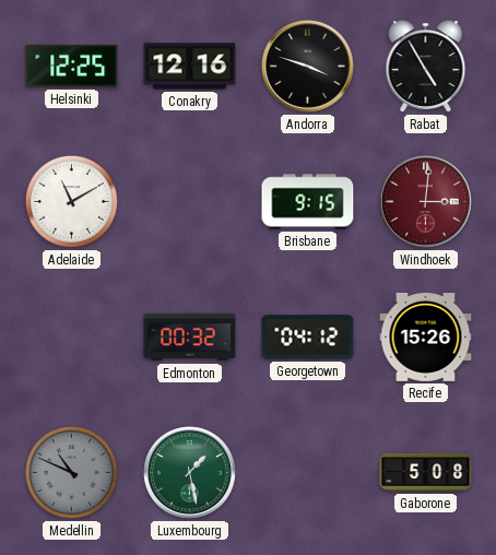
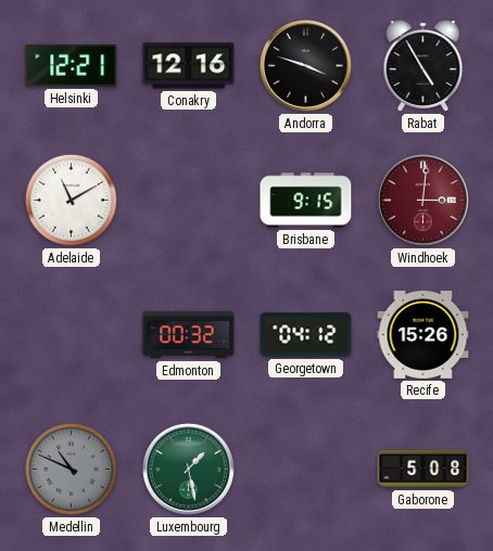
Helsinki: 12:25 -> 12:21
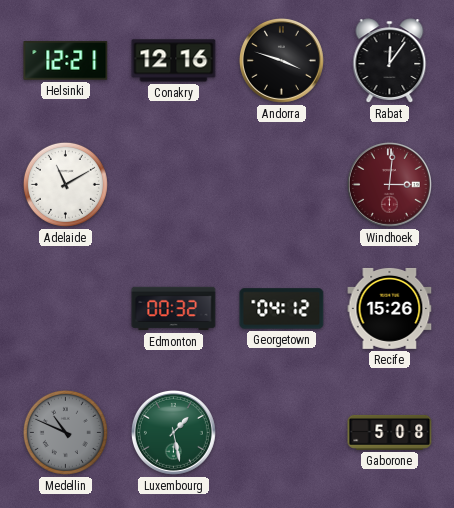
Rabat: 4:55 -> 12:06
Brisbane: 9:15 -> none
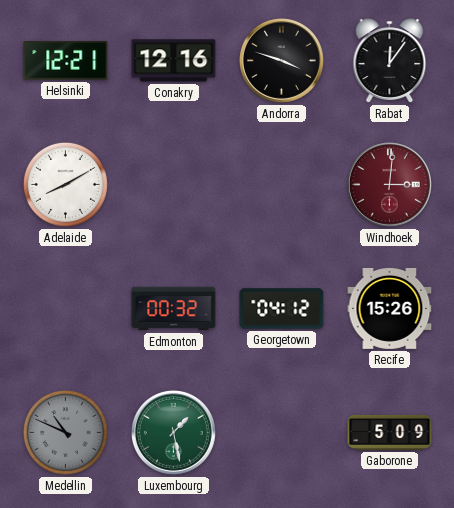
Adelaide: 11:10 -> 8:10
Gaborone: 5:08 -> 5:09
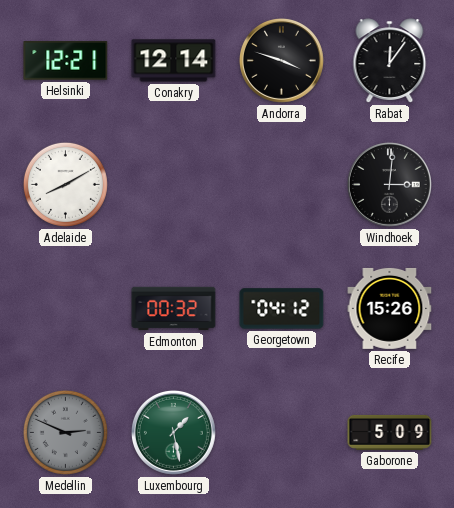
Conakry: 12:16 -> 12:14
Windhoek dial: burgundy -> black
Medellin: 10:49 -> 2:49
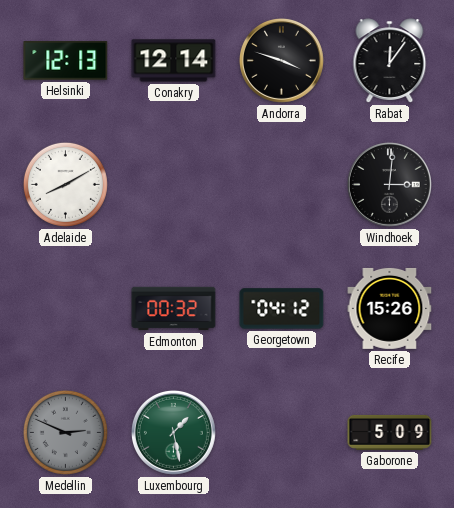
Helsinki: 12:21 -> 12:13
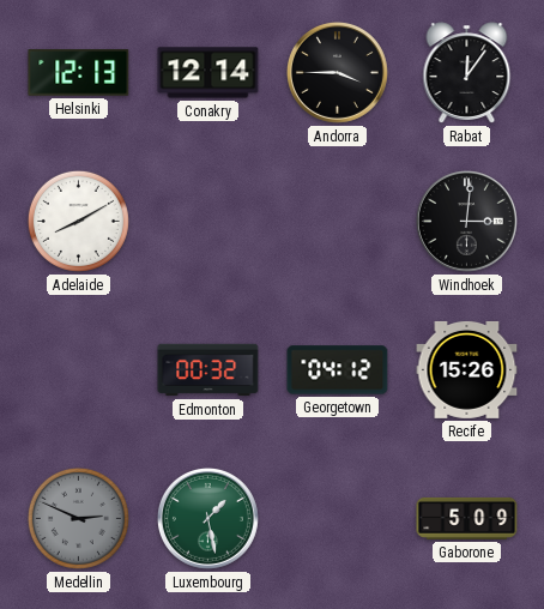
Andorra: 3:48 -> 3:45
